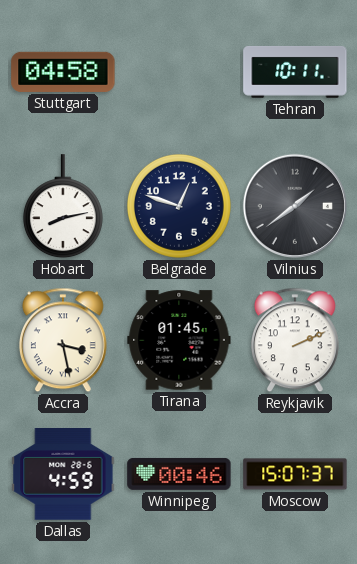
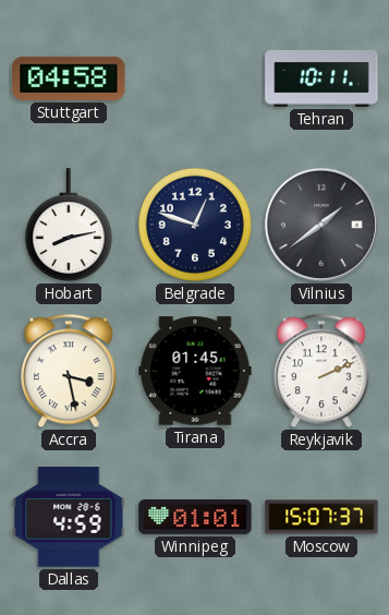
Winnipeg: 00:46 -> 01:01
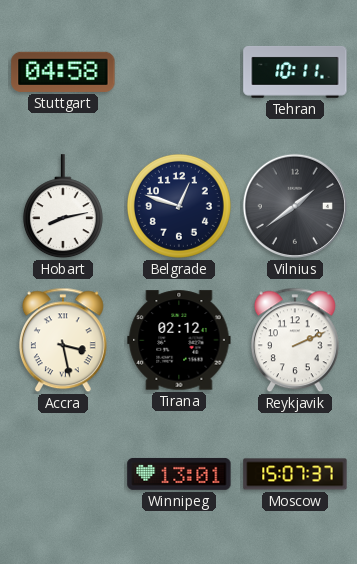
Tirana: 01:45 -> 02:12
Dallas: 4:59 -> none
Winnipeg: 01:01 -> 13:01
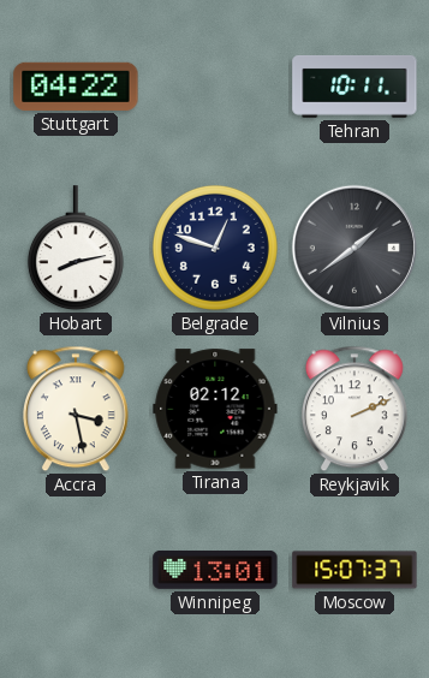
Stuttgart: 04:58 -> 04:22
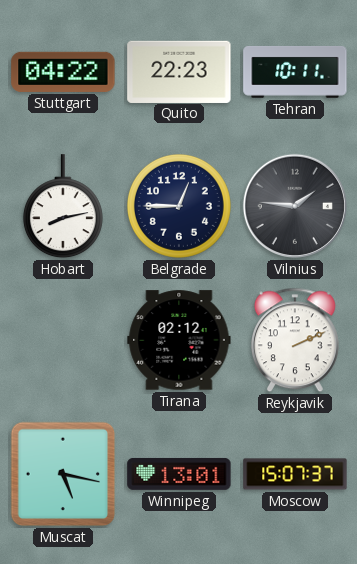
Quito: none -> 22:23
Belgrade: 12:48 -> 12:45
Vilnius: 1:39 -> 1:46
Accra: 3:28 -> none
Muscat: none -> 5:17
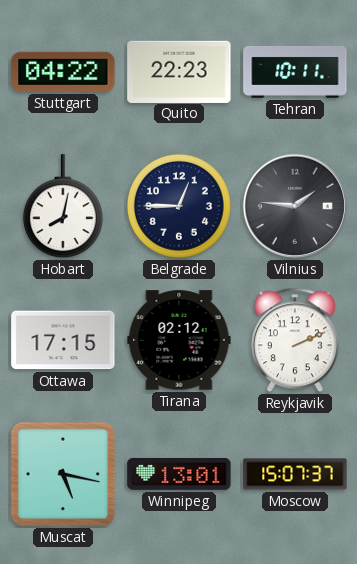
Hobart: 8:13 -> 8:02
Ottawa: none -> 17:15
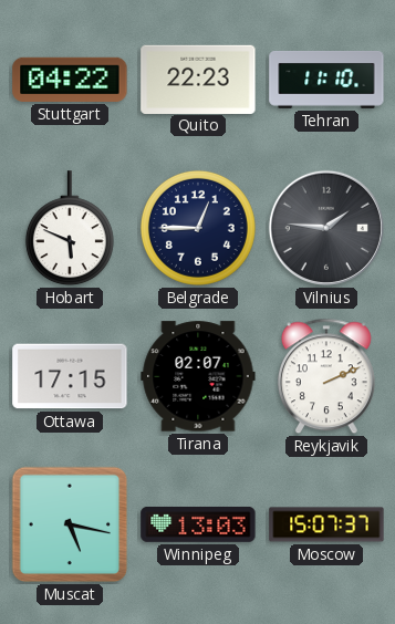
Tehran: 10:11 -> 11:10
Hobart: 8:02 -> 5:49
Tirana: 02:12 -> 02:07
Winnipeg: 13:01 -> 13:03
